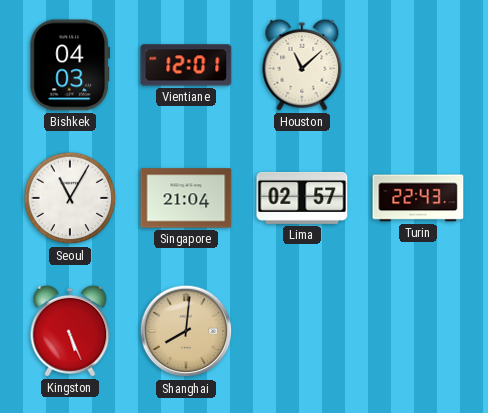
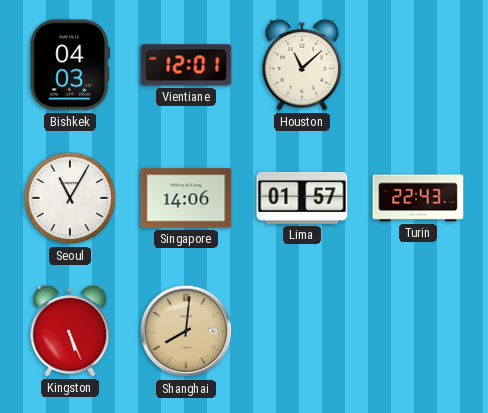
Singapore: 21:04 -> 14:06
Lima: 02:57 -> 01:57
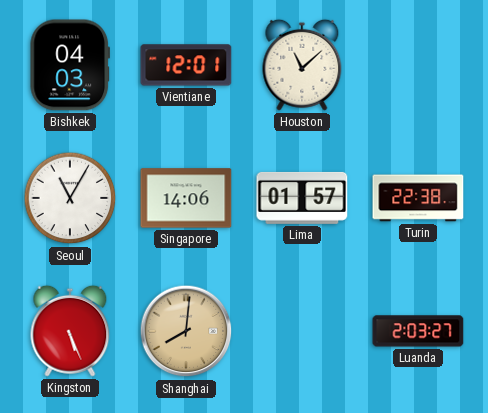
Turin: 22:43 -> 22:38
Luanda: none -> 2:03
